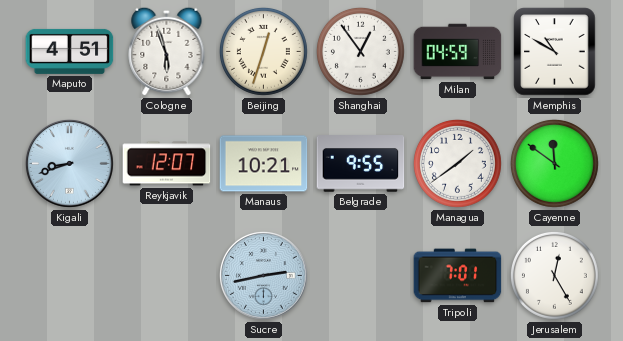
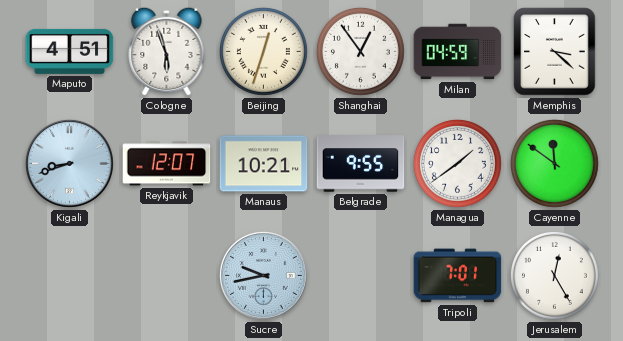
Memphis: 10:50 -> 3:22
Sucre: 2:43 -> 9:43
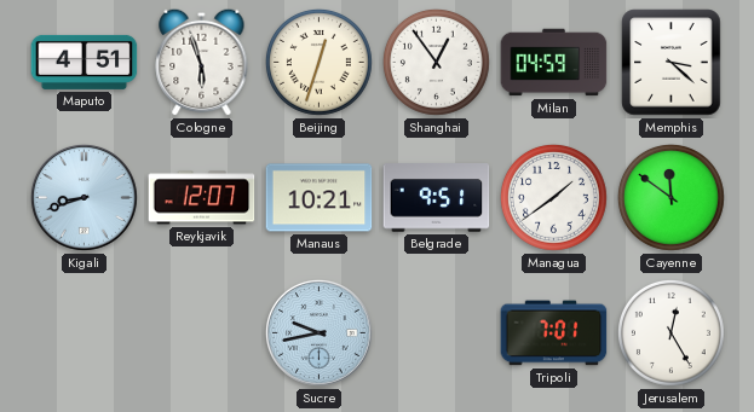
Belgrade: 9:55 -> 9:51
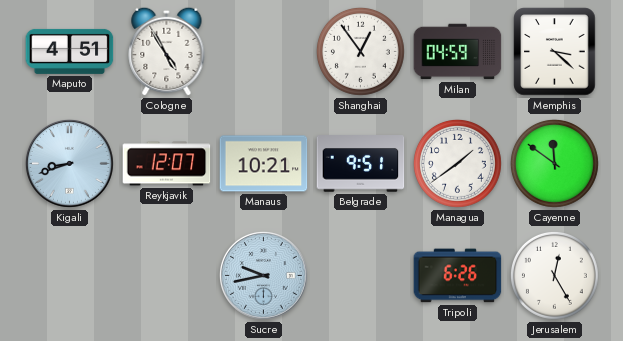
Cologne: 5:57 -> 4:55
Beijing: 12:33 -> none
Tripoli: 7:01 -> 6:26
